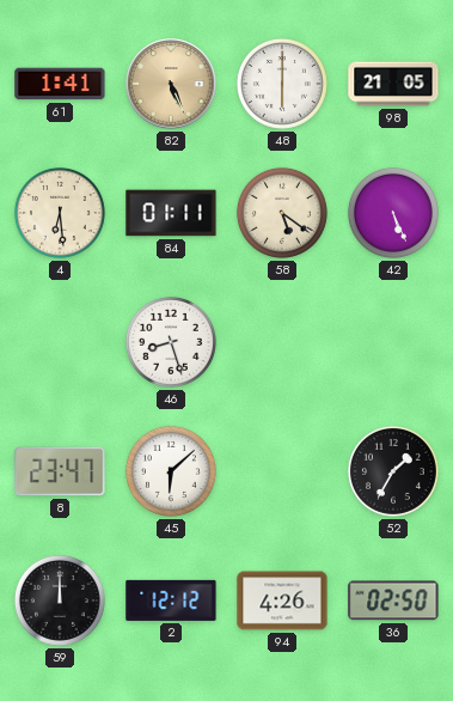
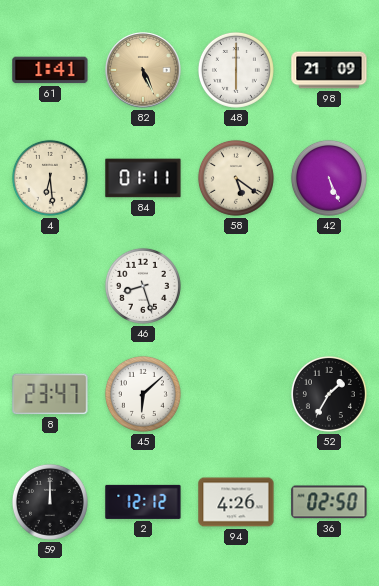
98: 21:05 -> 21:09
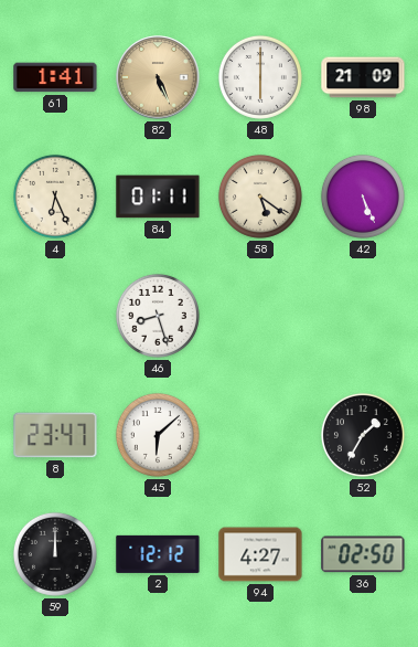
4: 6:29 -> 6:26
94: 4:26 -> 4:27
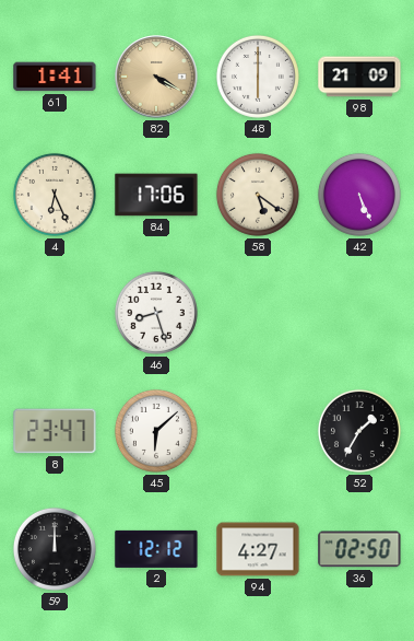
82: 5:26 -> 4:20
84: 01:11 -> 17:06
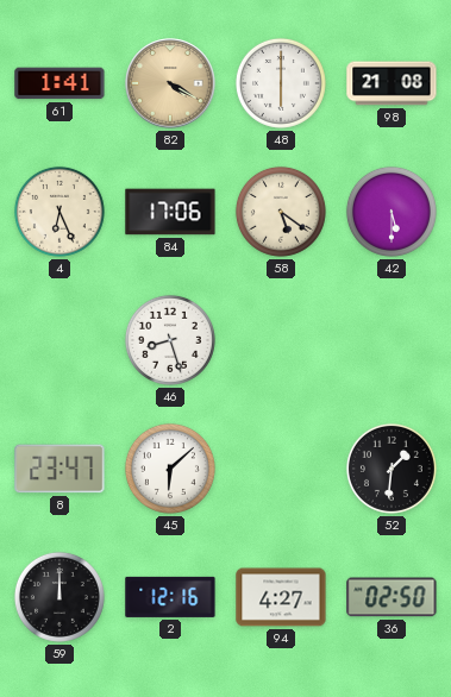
98: 21:09 -> 21:08
42: 5:26 -> 5:30
52: 1:35 -> 1:31
2: 12:12 -> 12:16
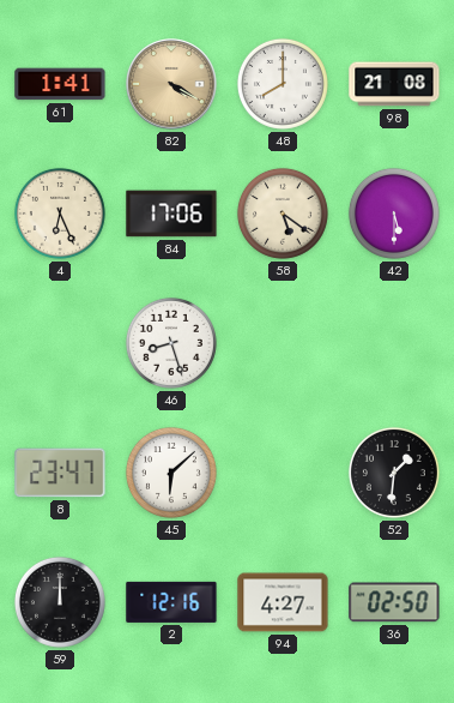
48: 6:00 -> 8:00
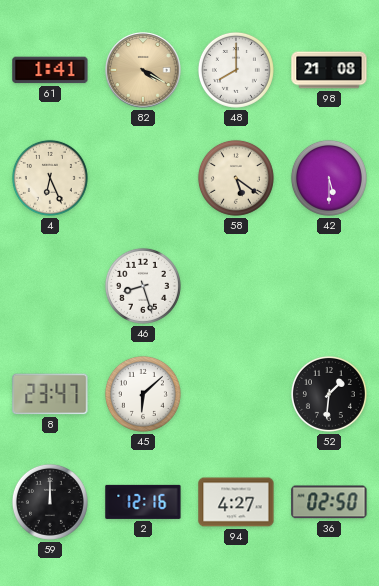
84: 17:06 -> none
